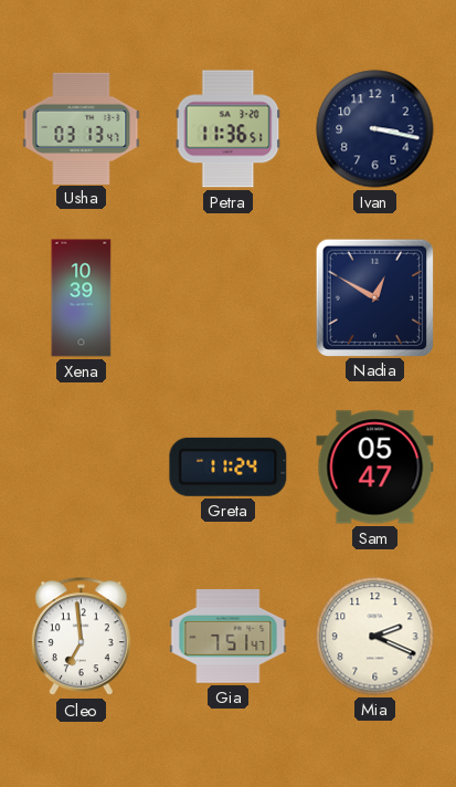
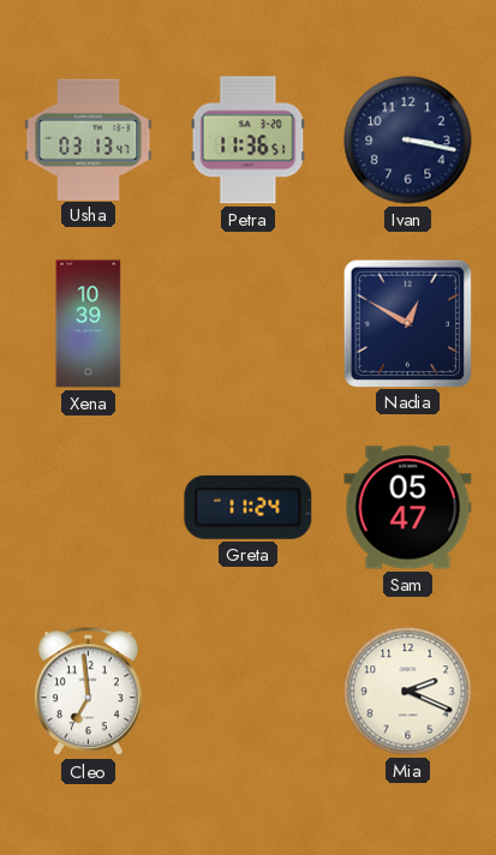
Gia: 7:51 -> none
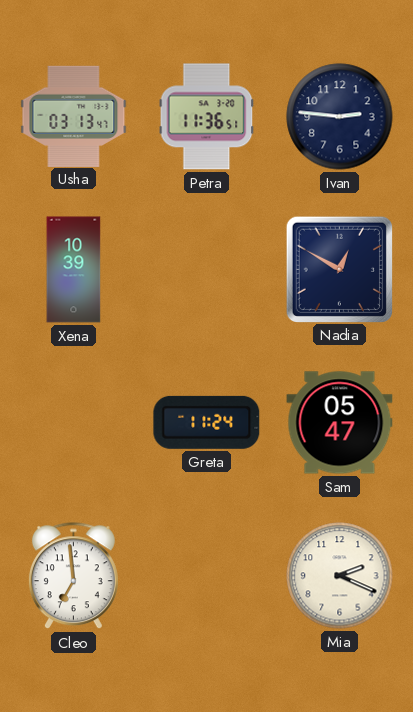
Ivan: 3:17 -> 2:46
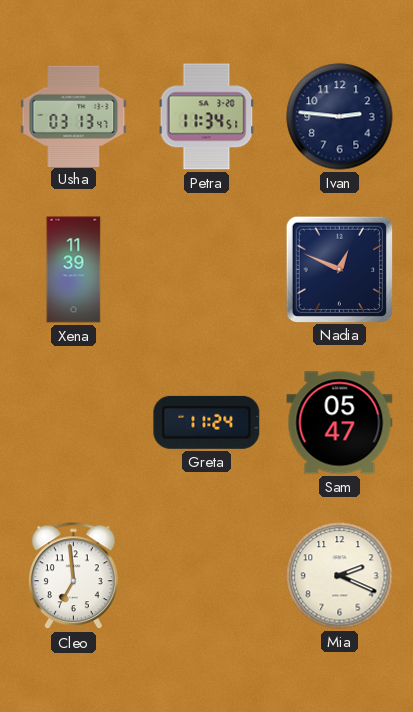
Petra: 11:36 -> 11:34
Xena: 10:39 -> 11:39
Nadia: 12:50 -> 12:49
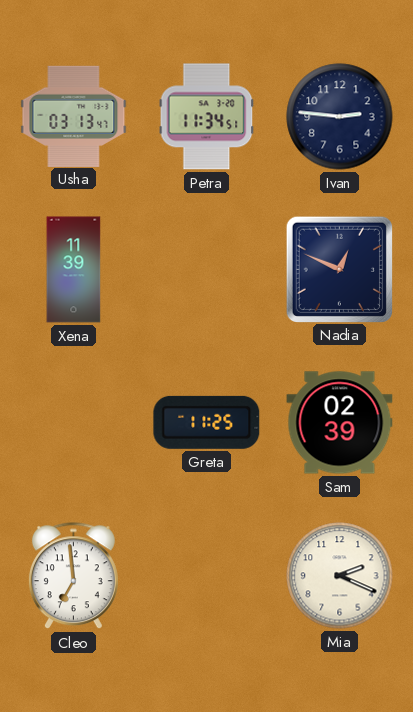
Greta: 11:24 -> 11:25
Sam: 05:47 -> 02:39
